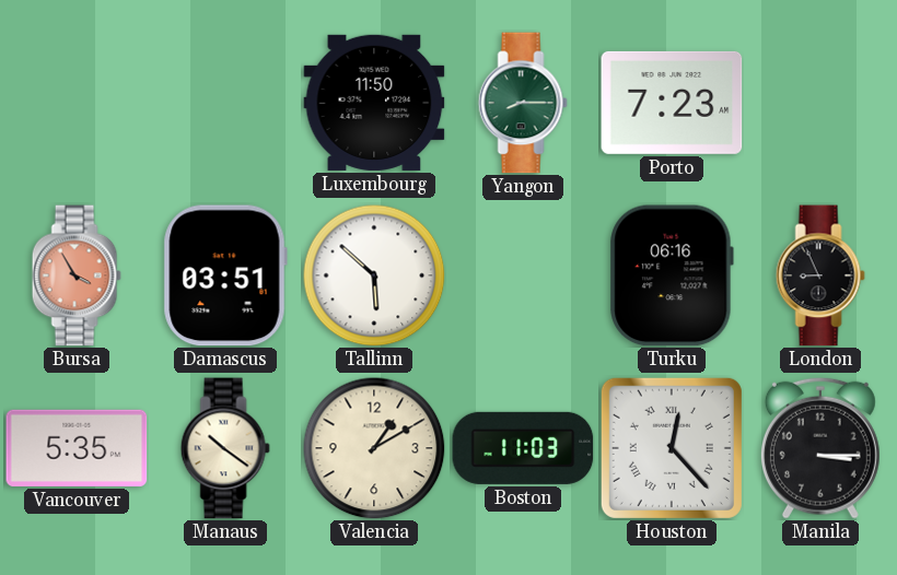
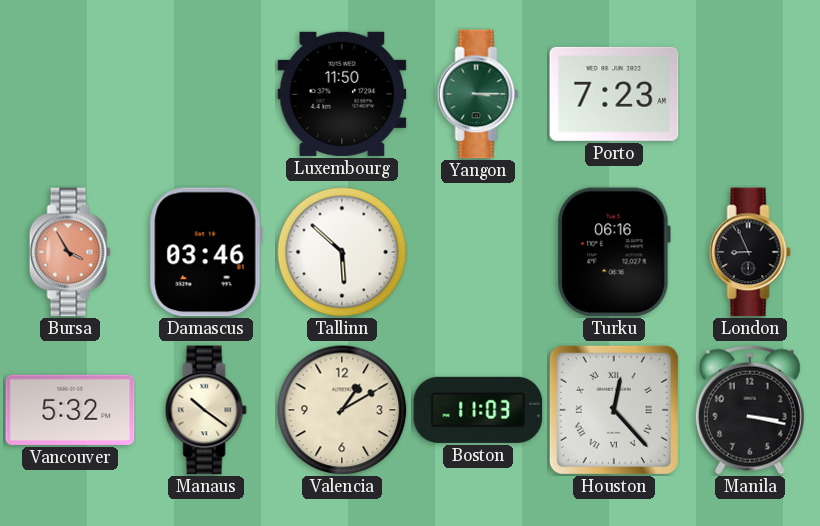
Yangon: 8:15 -> 3:15
Damascus: 03:51 -> 03:46
Vancouver: 5:35 -> 5:32
Manila: 3:15 -> 3:17
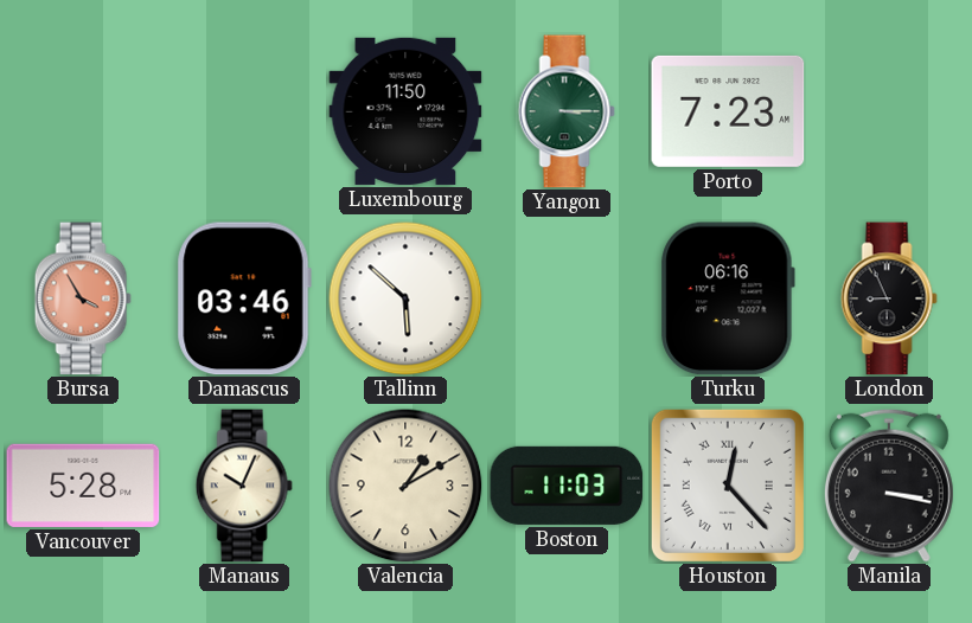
Vancouver: 5:32 -> 5:28
Manaus: 10:21 -> 10:04
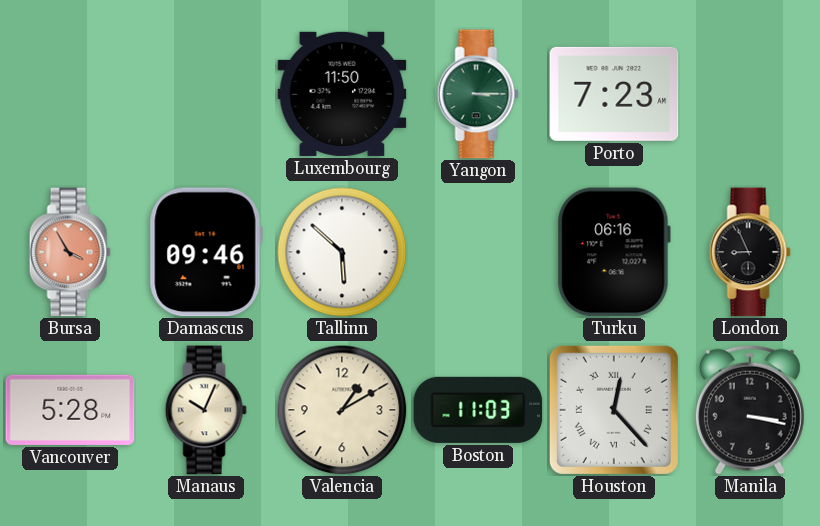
Damascus: 03:46 -> 09:46
